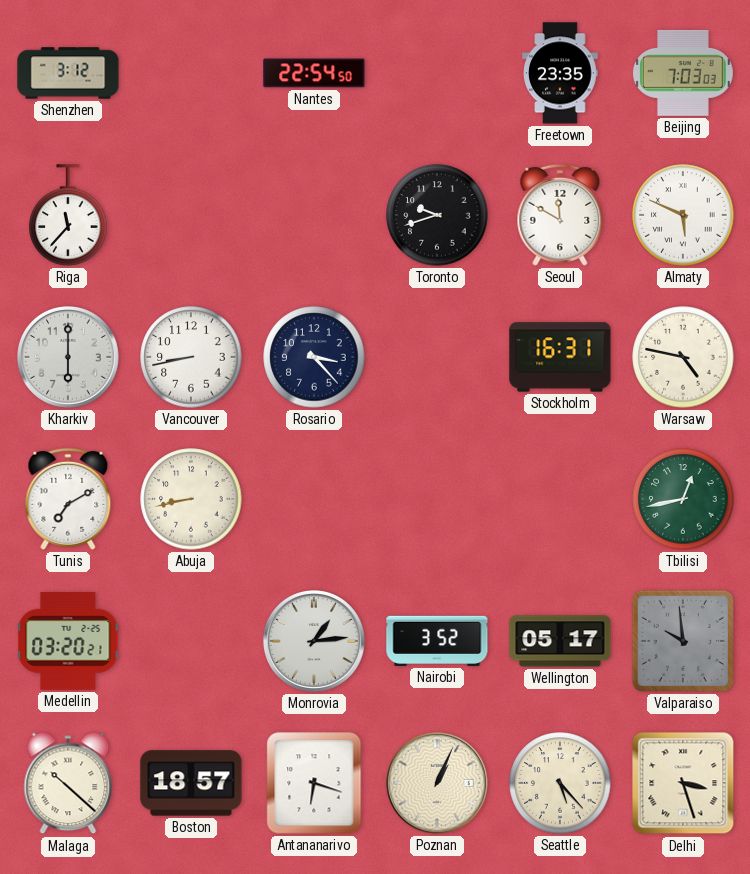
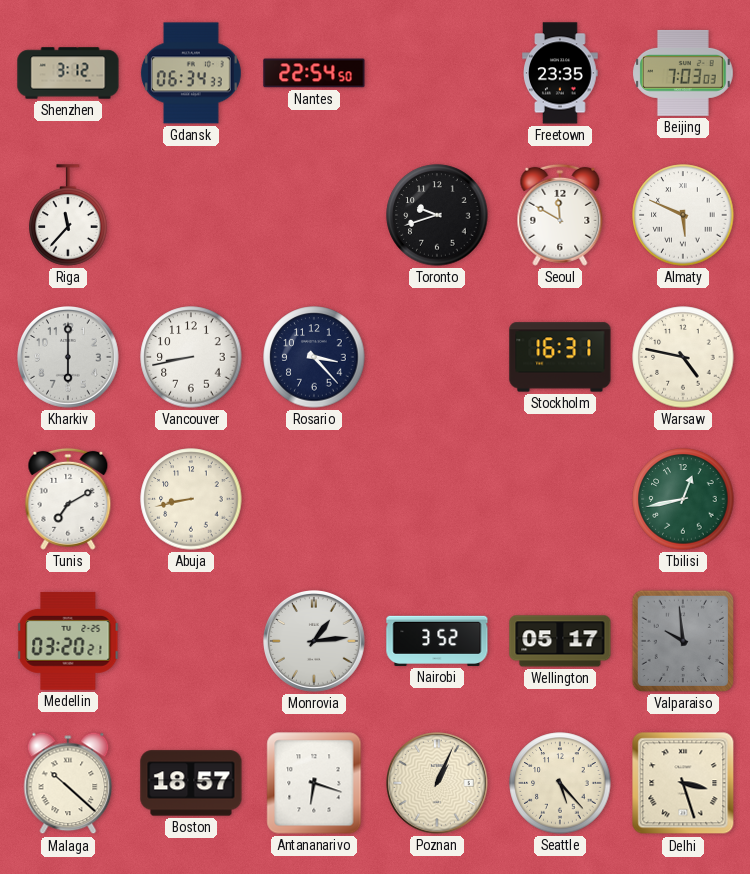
Gdansk: none -> 06:34
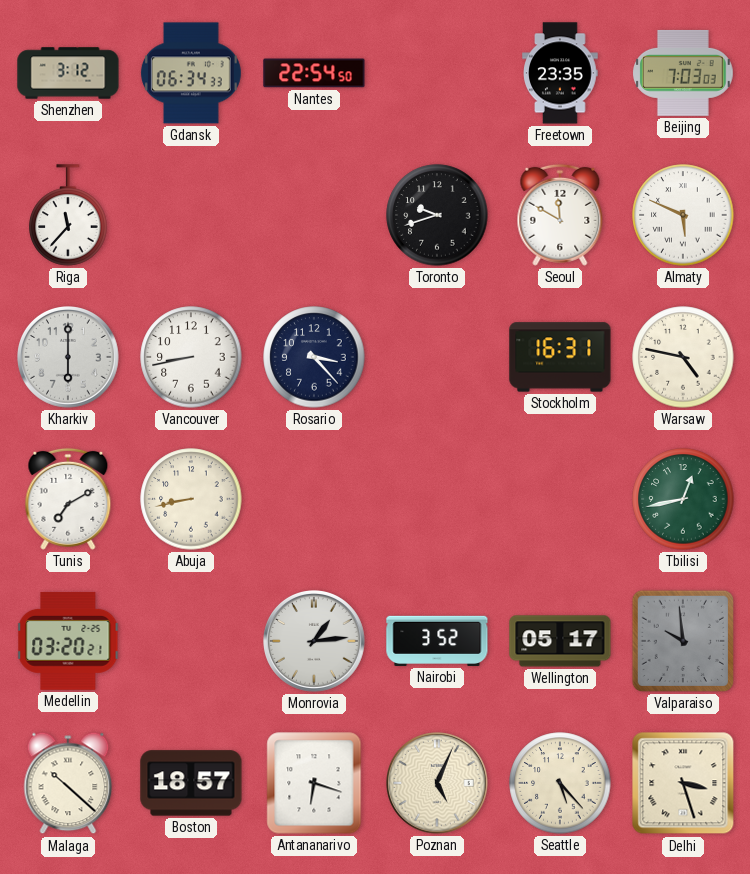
Poznan: 1:04 -> 5:04
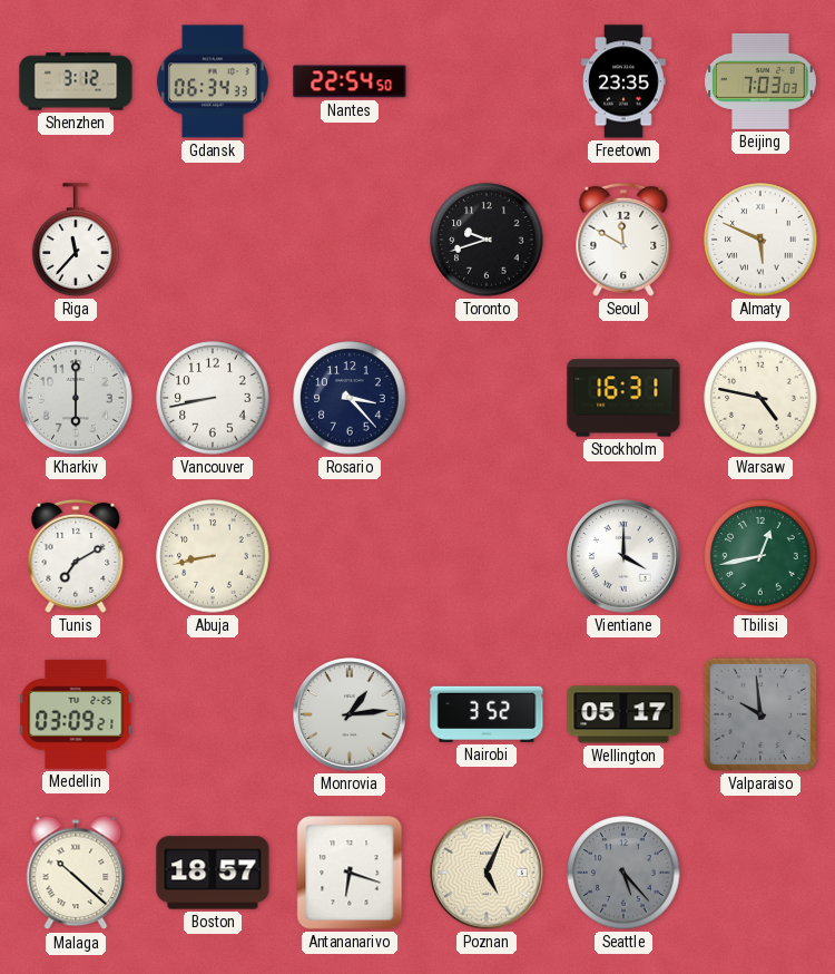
Vientiane: none -> 4:00
Medellin: 03:20 -> 03:09
Seattle dial: cream -> grey
Delhi: 3:27 -> none
